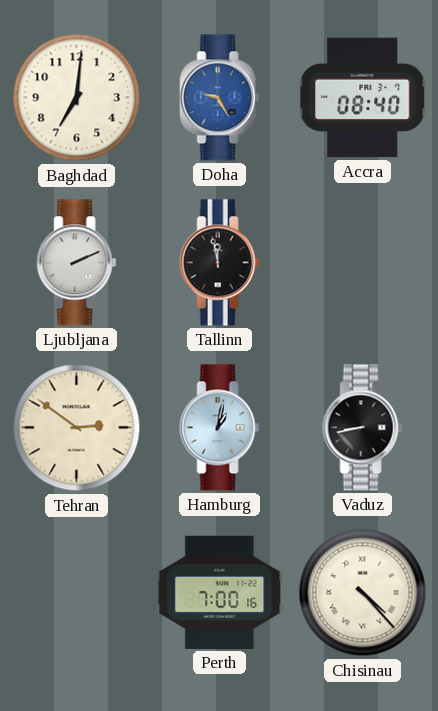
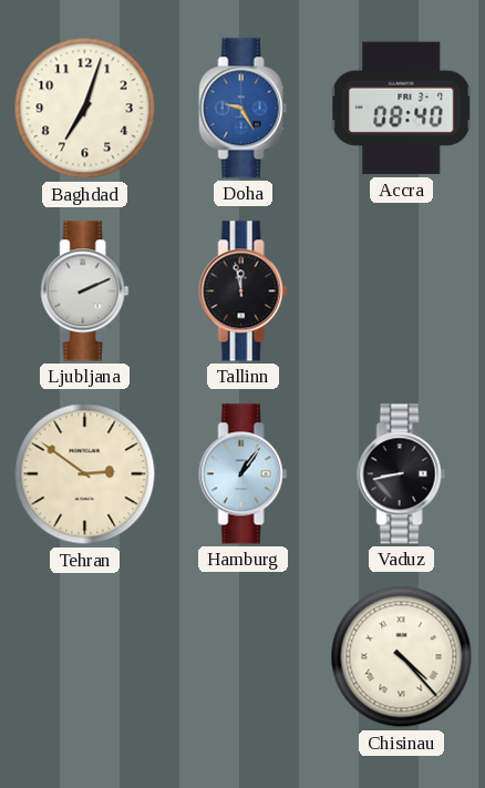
Baghdad: 7:01 -> 7:03
Hamburg: 1:02 -> 1:06
Perth: 7:00 -> none
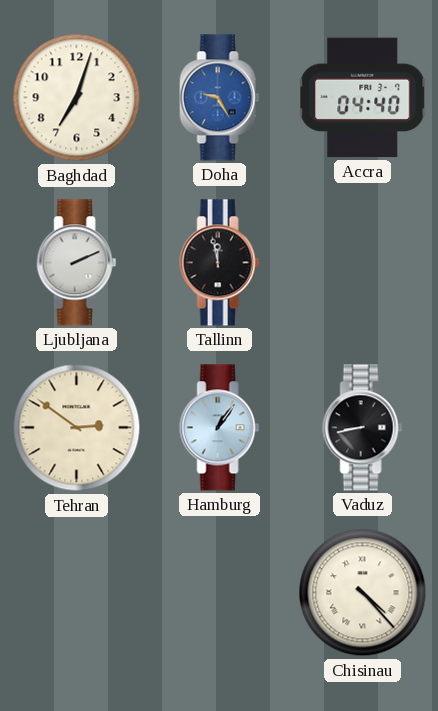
Accra: 08:40 -> 04:40
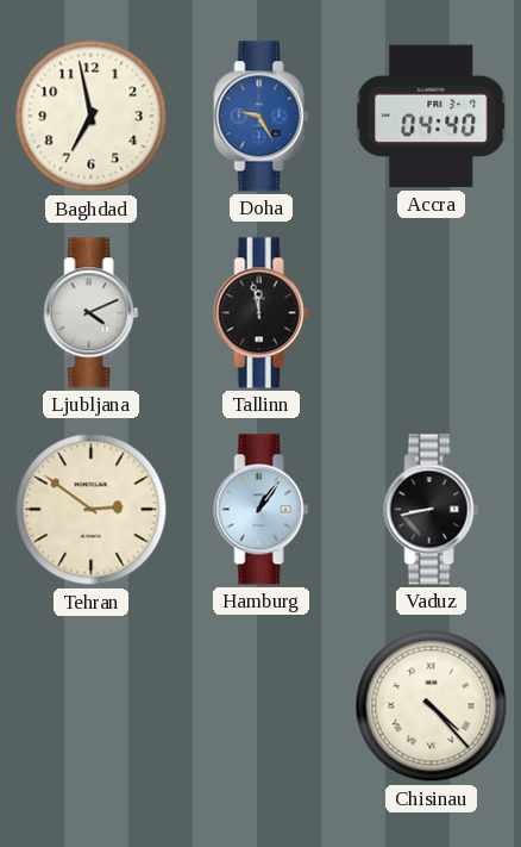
Baghdad: 7:03 -> 6:58
Ljubljana: 2:11 -> 4:11
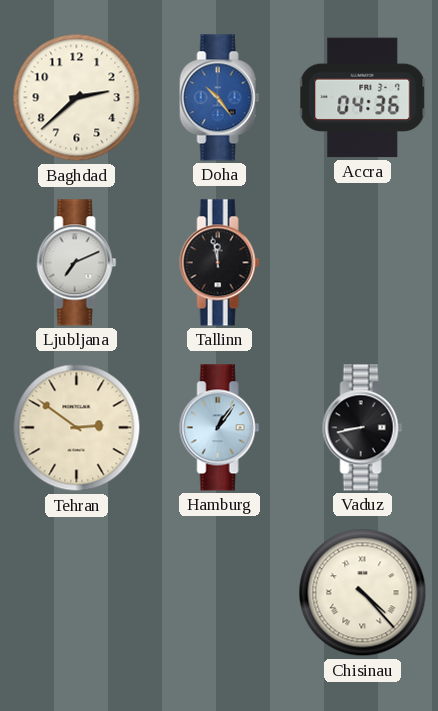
Baghdad: 6:58 -> 2:38
Doha: 9:25 -> 10:24
Accra: 04:40 -> 04:36
Ljubljana: 4:11 -> 7:11
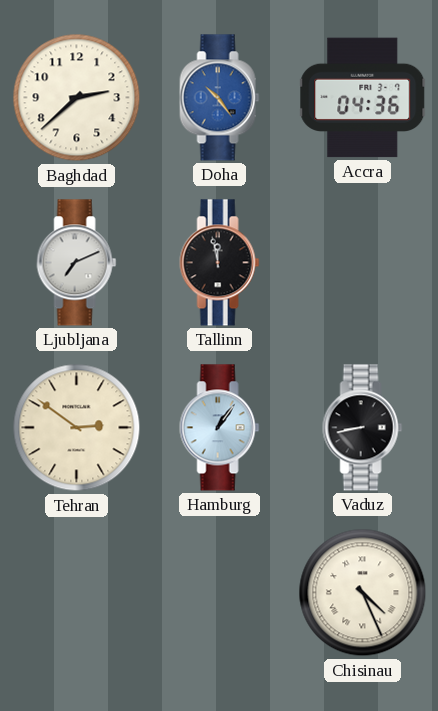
Chisinau: 4:23 -> 4:26
